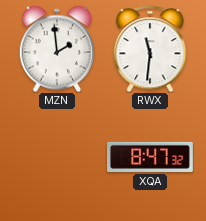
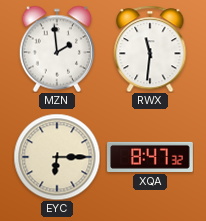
EYC: none -> 6:15
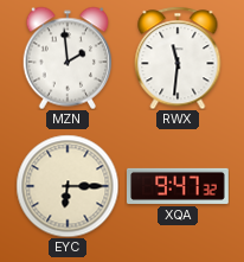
XQA: 8:47 -> 9:47
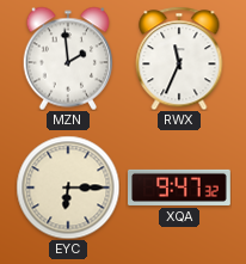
RWX: 11:31 -> 11:34
